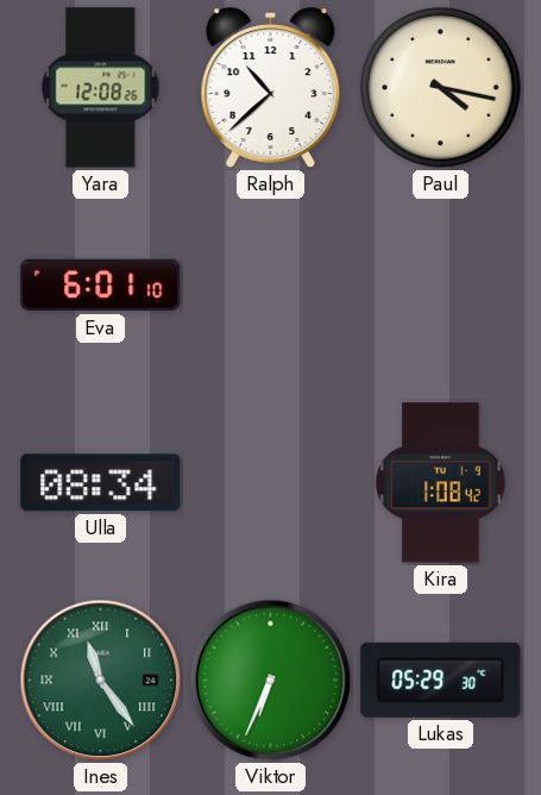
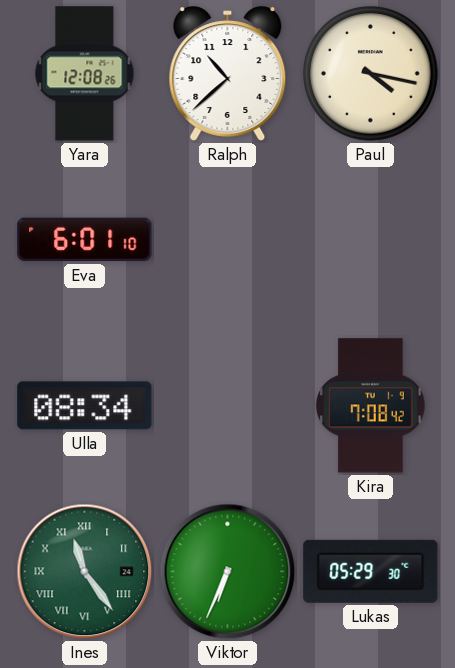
Kira: 1:08 -> 7:08
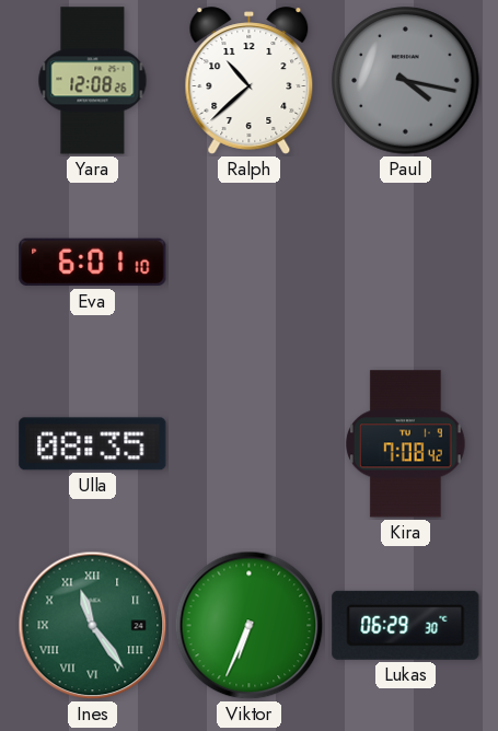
Paul dial: cream -> grey
Ulla: 08:34 -> 08:35
Lukas: 05:29 -> 06:29
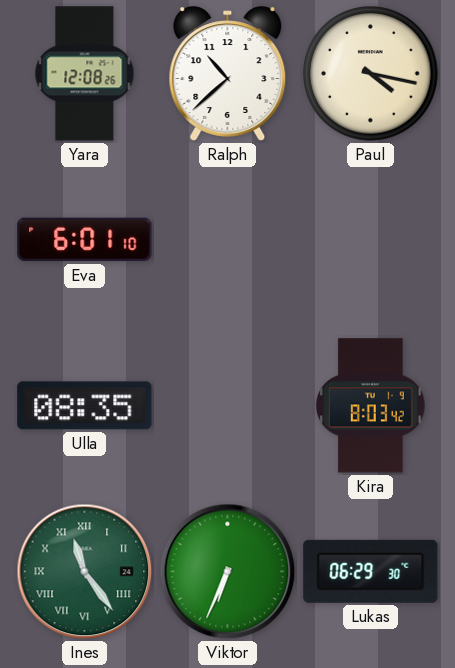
Paul dial: grey -> cream
Kira: 7:08 -> 8:03
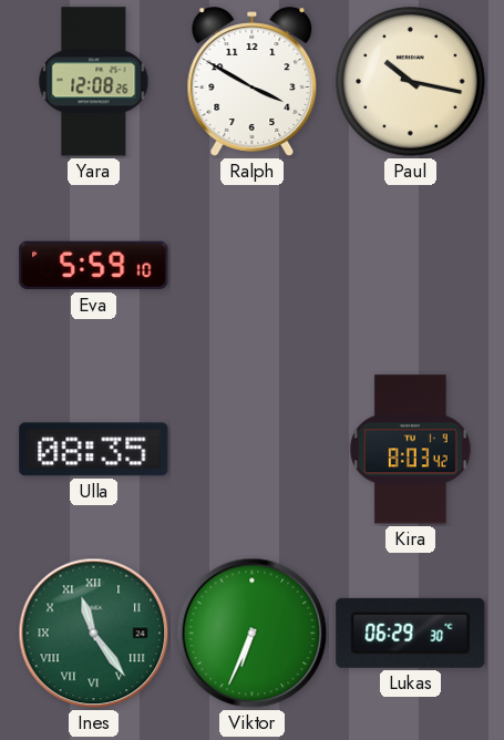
Ralph: 10:38 -> 3:50
Paul: 4:17 -> 10:17
Eva: 6:01 -> 5:59
